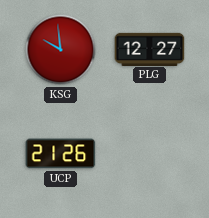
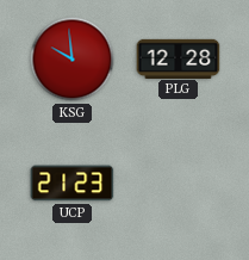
PLG: 12:27 -> 12:28
UCP: 21:26 -> 21:23
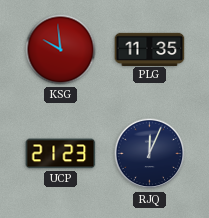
PLG: 12:28 -> 11:35
RJQ: none -> 12:04
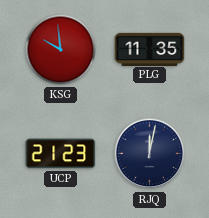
RJQ: 12:04 -> 12:02
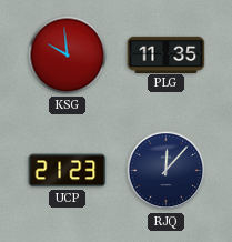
RJQ: 12:02 -> 12:07
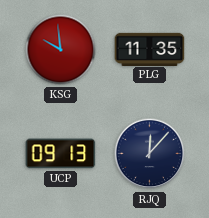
UCP: 21:23 -> 09:13
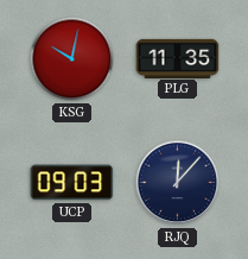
KSG: 9:59 -> 10:02
UCP: 09:13 -> 09:03
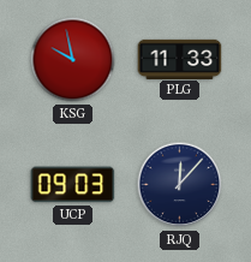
KSG: 10:02 -> 9:58
PLG: 11:35 -> 11:33
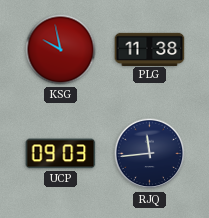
PLG: 11:33 -> 11:38
RJQ: 12:07 -> 11:44
